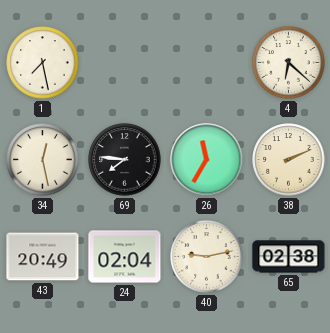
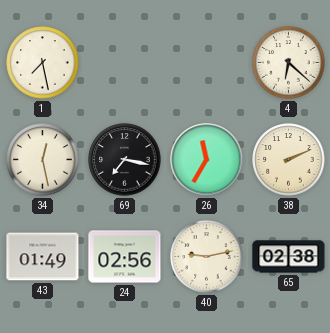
69: 7:46 -> 7:17
43: 20:49 -> 01:49
24: 02:04 -> 02:56
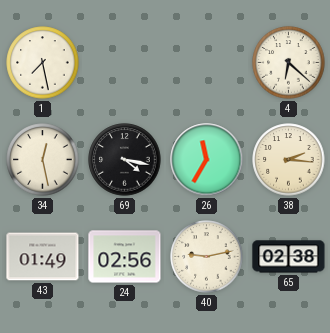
69: 7:17 -> 4:17
38: 2:11 -> 2:16
